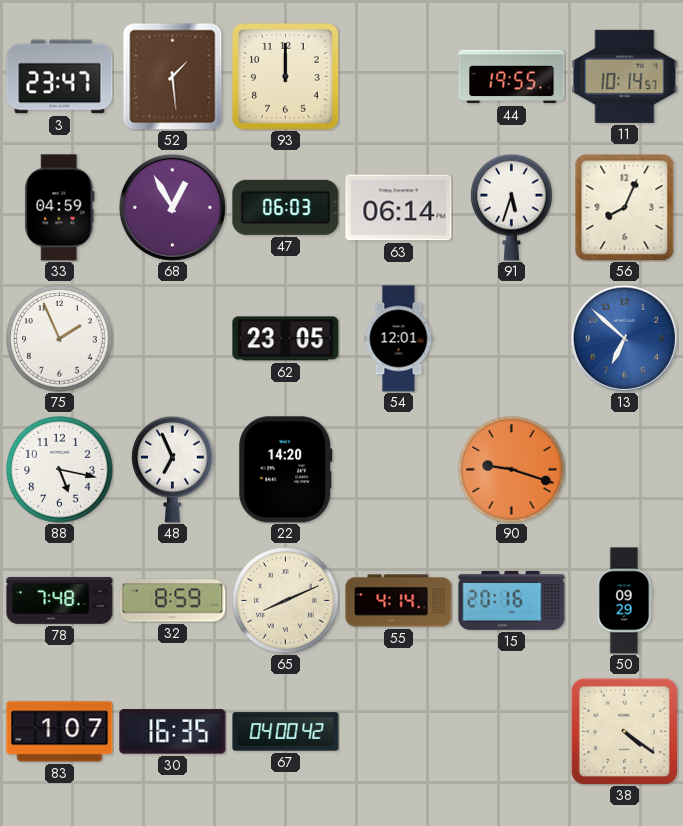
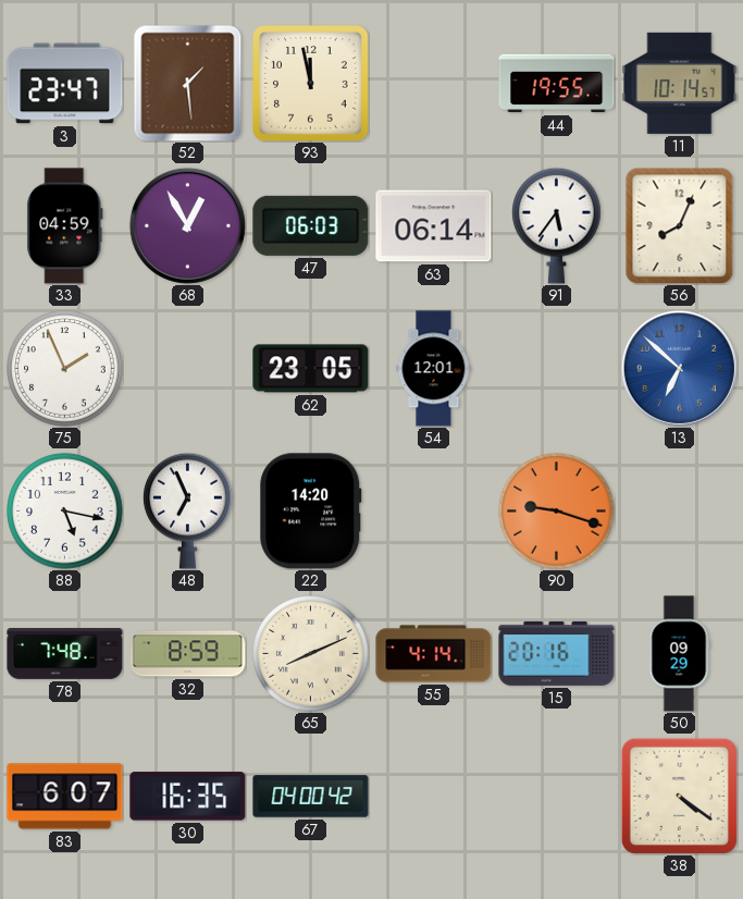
93: 12:00 -> 11:58
91: 5:33 -> 5:36
83: 1:07 -> 6:07
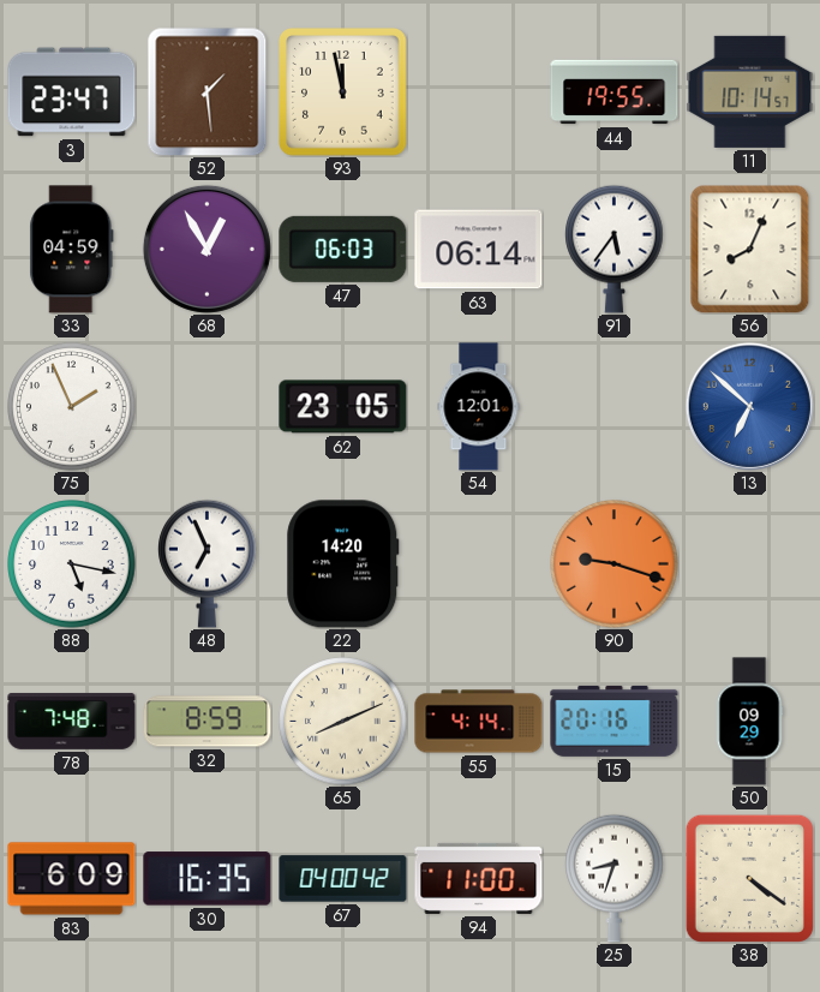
83: 6:07 -> 6:09
94: none -> 11:00
25: none -> 8:33
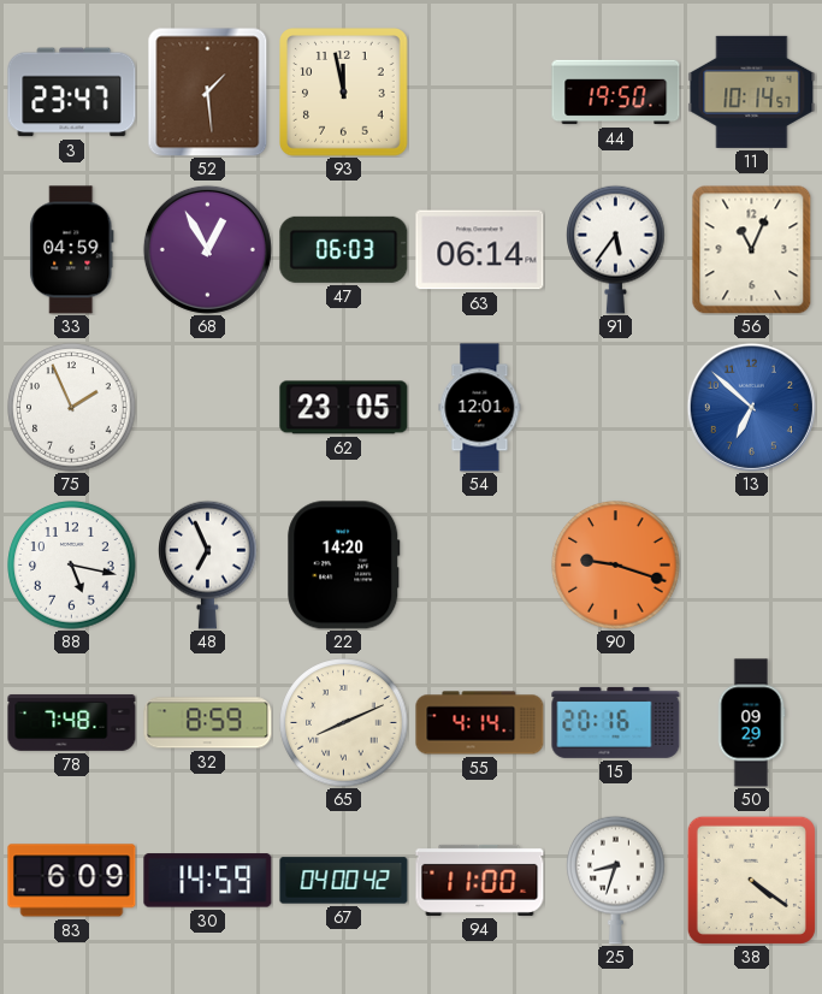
44: 19:55 -> 19:50
56: 8:04 -> 11:04
30: 16:35 -> 14:59
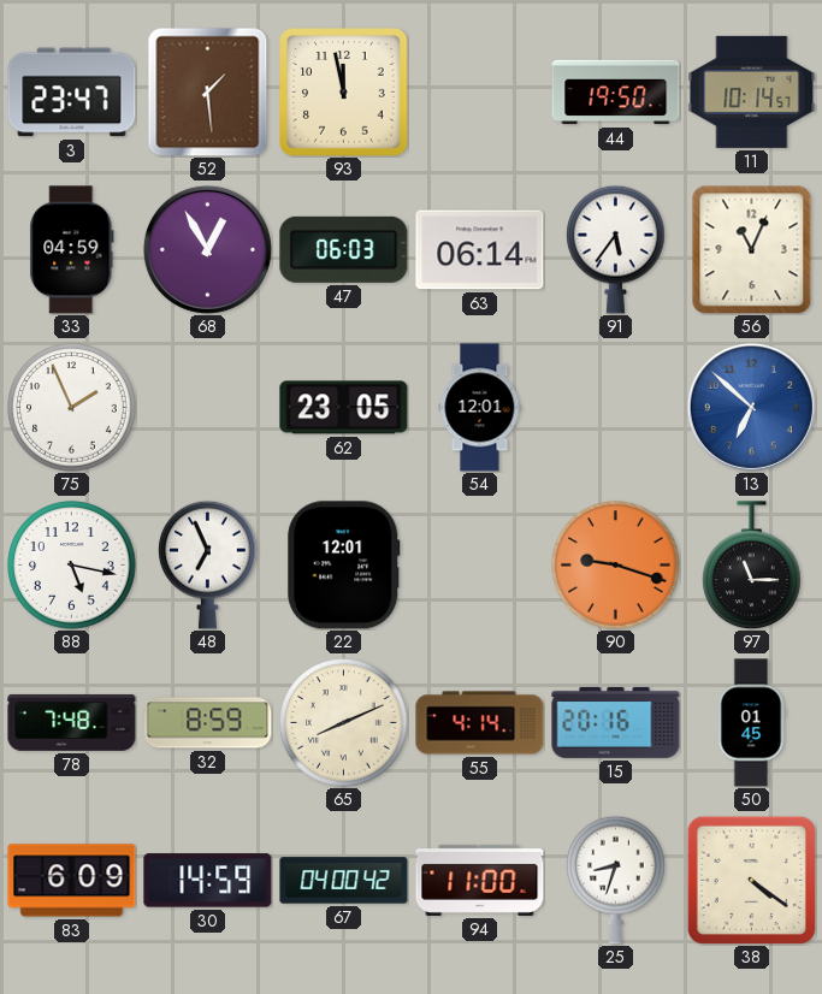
22: 14:20 -> 12:01
97: none -> 11:15
50: 09:29 -> 01:45
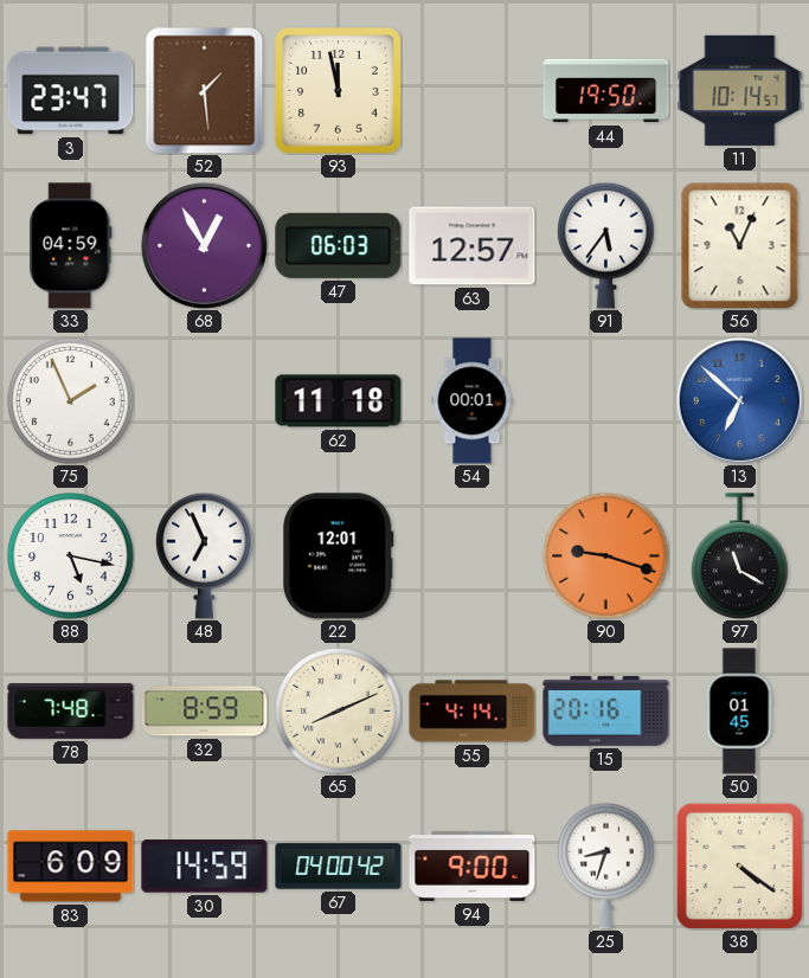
63: 06:14 -> 12:57
62: 23:05 -> 11:18
54: 12:01 -> 00:01
97: 11:15 -> 11:20
94: 11:00 -> 9:00
